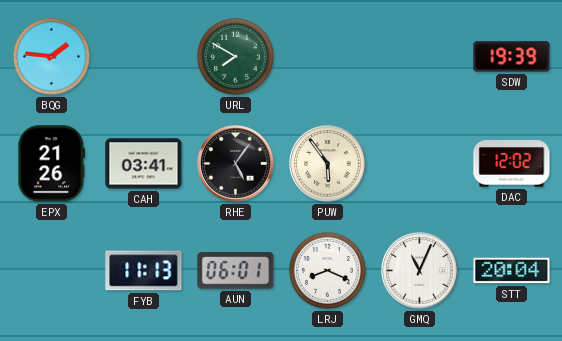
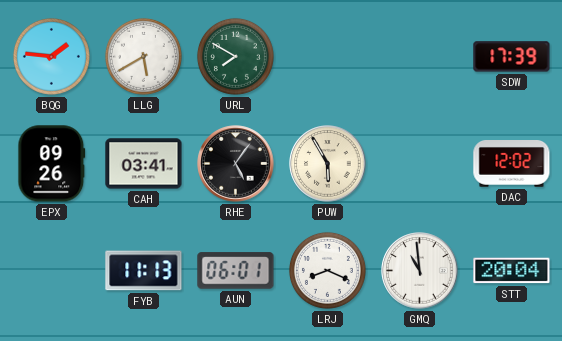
LLG: none -> 5:40
SDW: 19:39 -> 17:39
EPX: 21:26 -> 09:26
PUW: 5:54 -> 5:55
GMQ: 11:04 -> 10:59
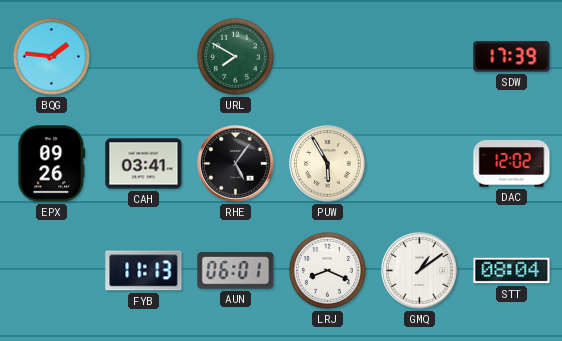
LLG: 5:40 -> none
GMQ: 10:59 -> 1:09
STT: 20:04 -> 08:04
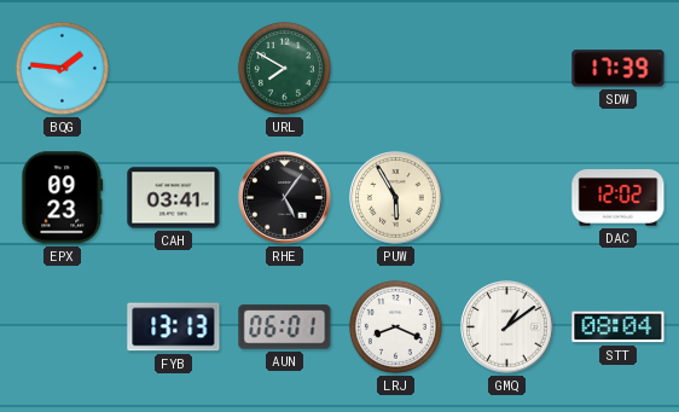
EPX: 09:26 -> 09:23
FYB: 11:13 -> 13:13
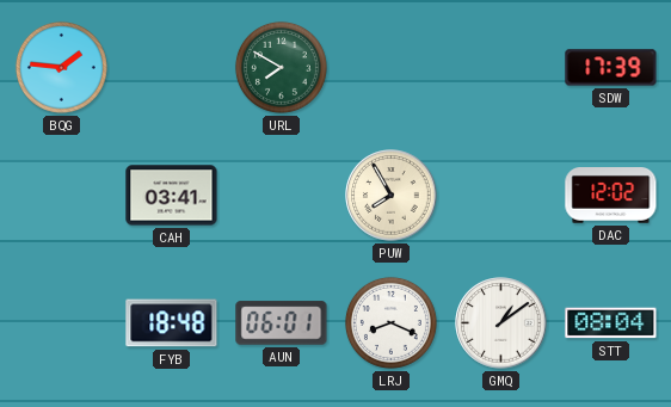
EPX: 09:23 -> none
RHE: 5:06 -> none
PUW: 5:55 -> 7:55
FYB: 13:13 -> 18:48
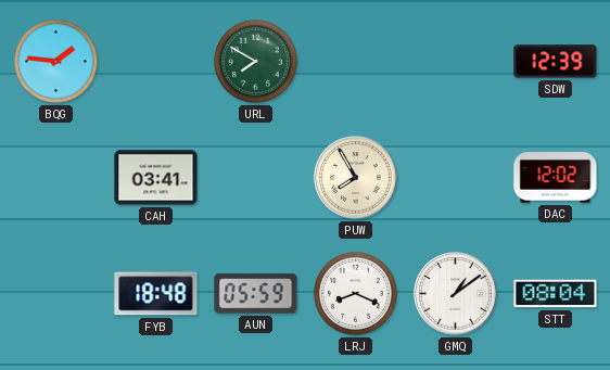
SDW: 17:39 -> 12:39
AUN: 06:01 -> 05:59
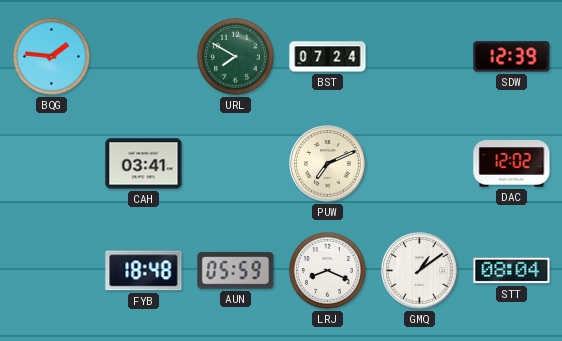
BST: none -> 07:24
PUW: 7:55 -> 7:11
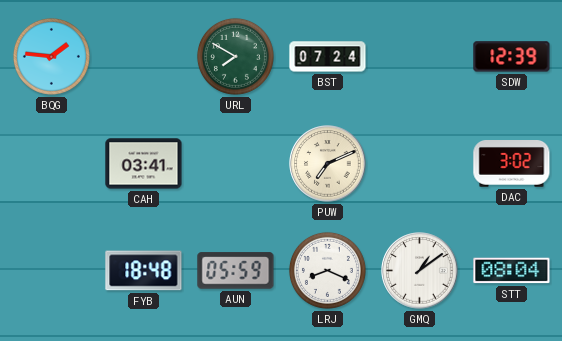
DAC: 12:02 -> 3:02
